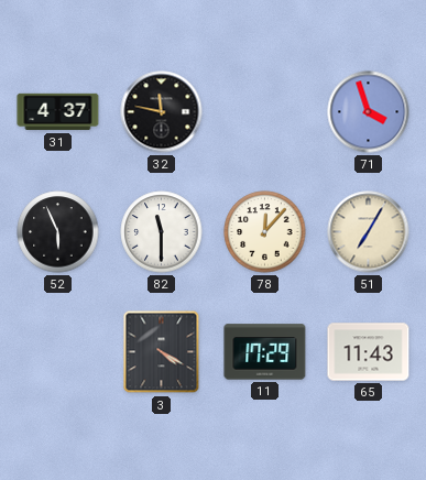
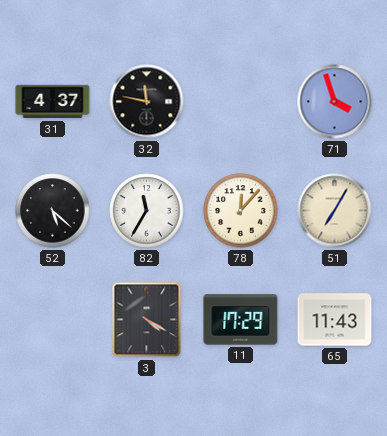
52: 5:56 -> 5:22
82: 11:30 -> 11:35
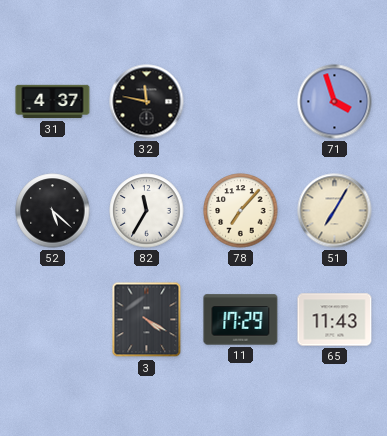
78: 12:07 -> 7:07
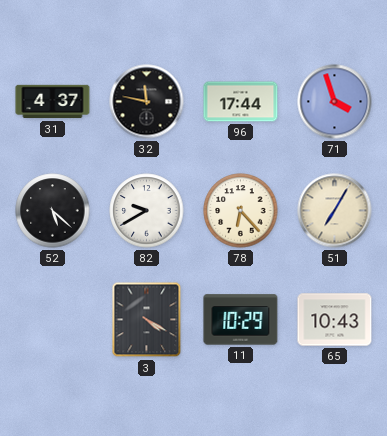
96: none -> 17:44
82: 11:35 -> 9:40
78: 7:07 -> 6:23
11: 17:29 -> 10:29
65: 11:43 -> 10:43
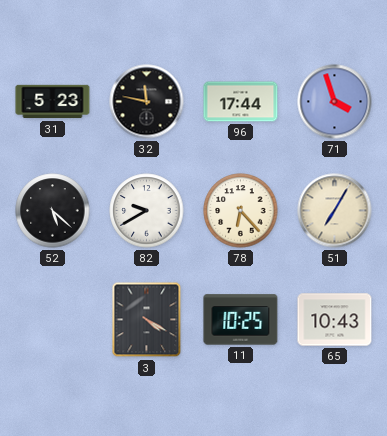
31: 4:37 -> 5:23
11: 10:29 -> 10:25
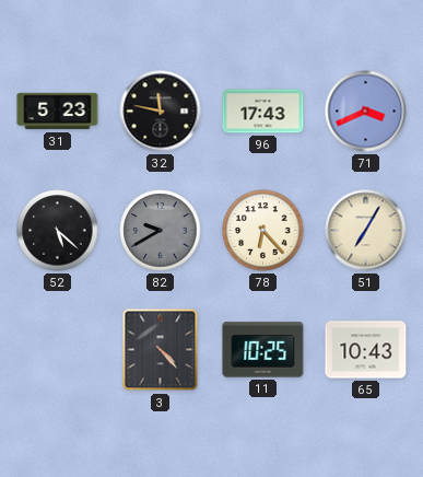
96: 17:44 -> 17:43
71: 3:57 -> 3:41
82 dial: white -> grey
3: 4:20 -> 4:23
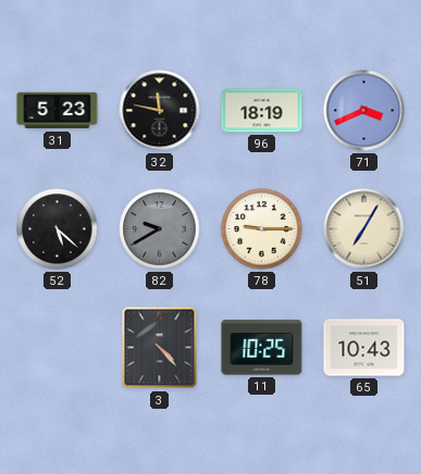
96: 17:43 -> 18:19
78: 6:23 -> 9:15
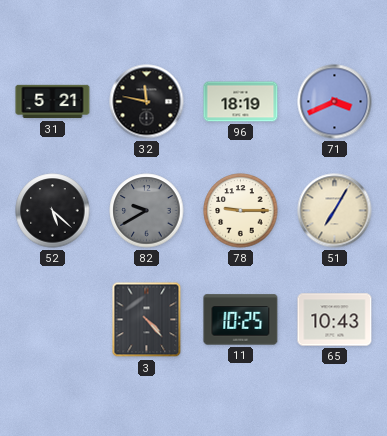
31: 5:23 -> 5:21
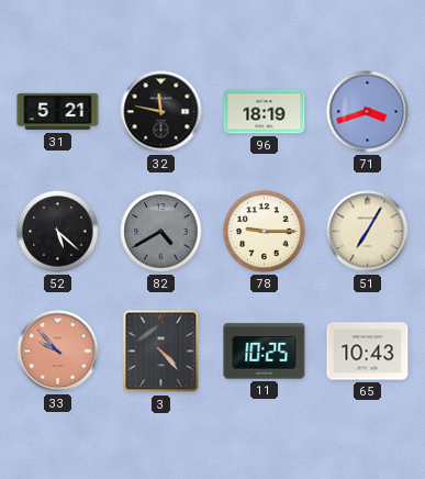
71: 3:41 -> 3:42
82: 9:40 -> 4:40
33: none -> 9:53
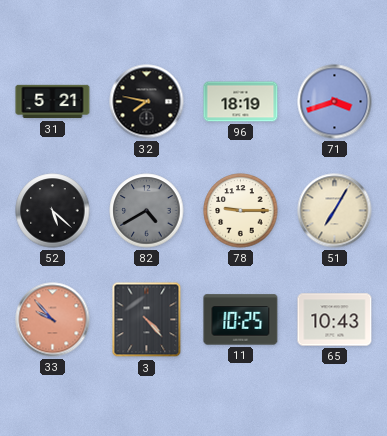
32: 11:47 -> 7:47
